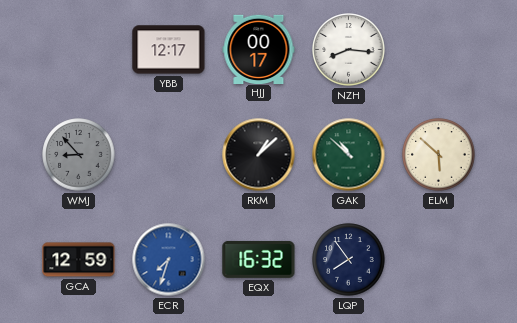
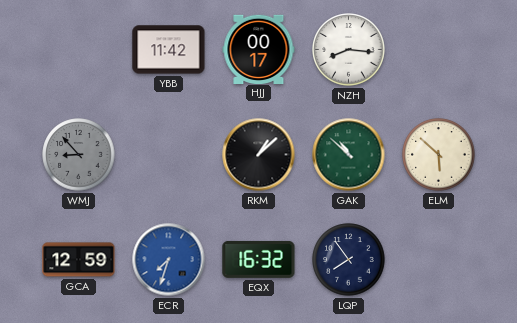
YBB: 12:17 -> 11:42
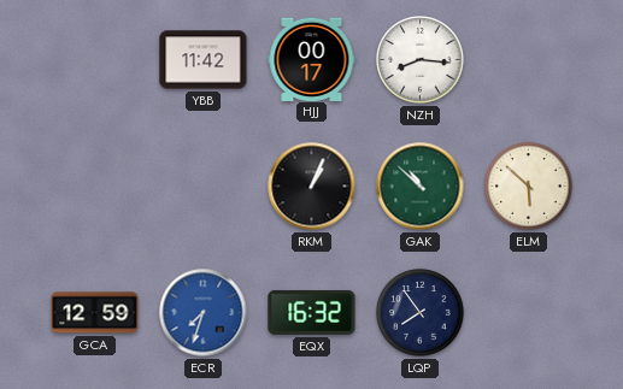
WMJ: 8:53 -> none
RKM: 1:08 -> 1:04
